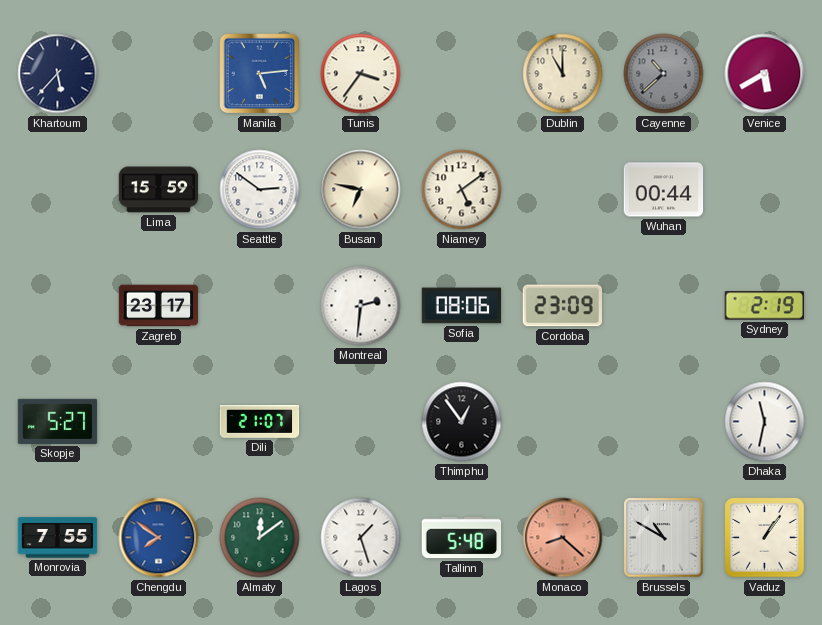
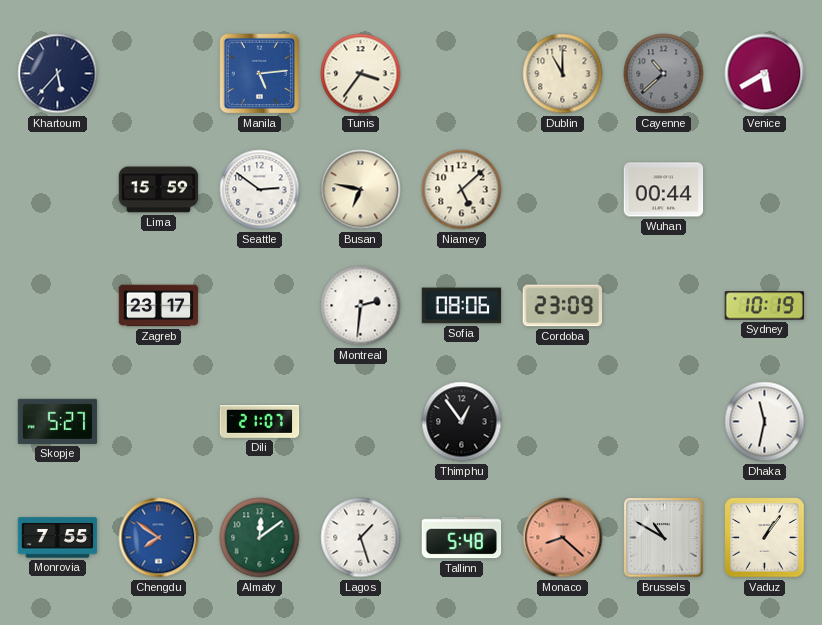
Niamey: 5:09 -> 5:08
Sydney: 2:19 -> 10:19
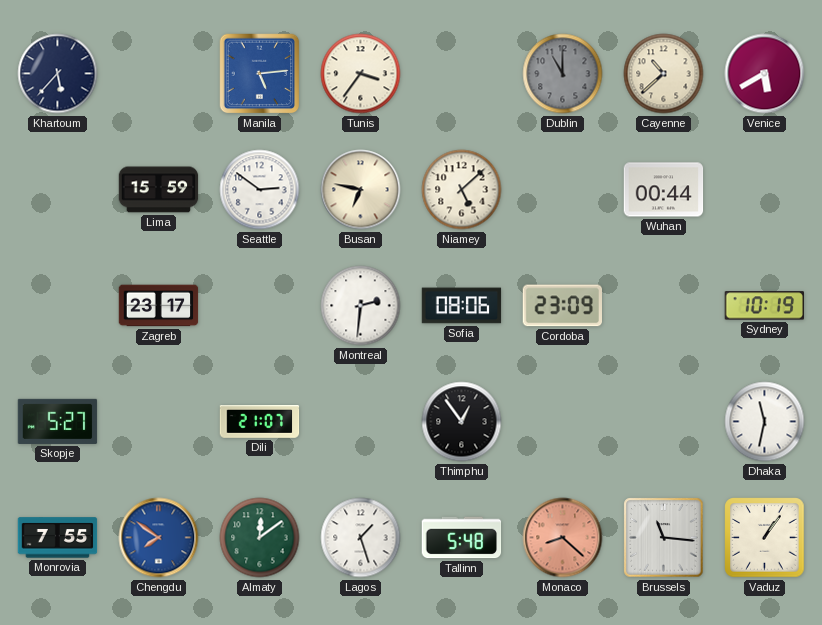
Dublin dial: cream -> grey
Cayenne dial: grey -> cream
Brussels: 10:50 -> 11:16
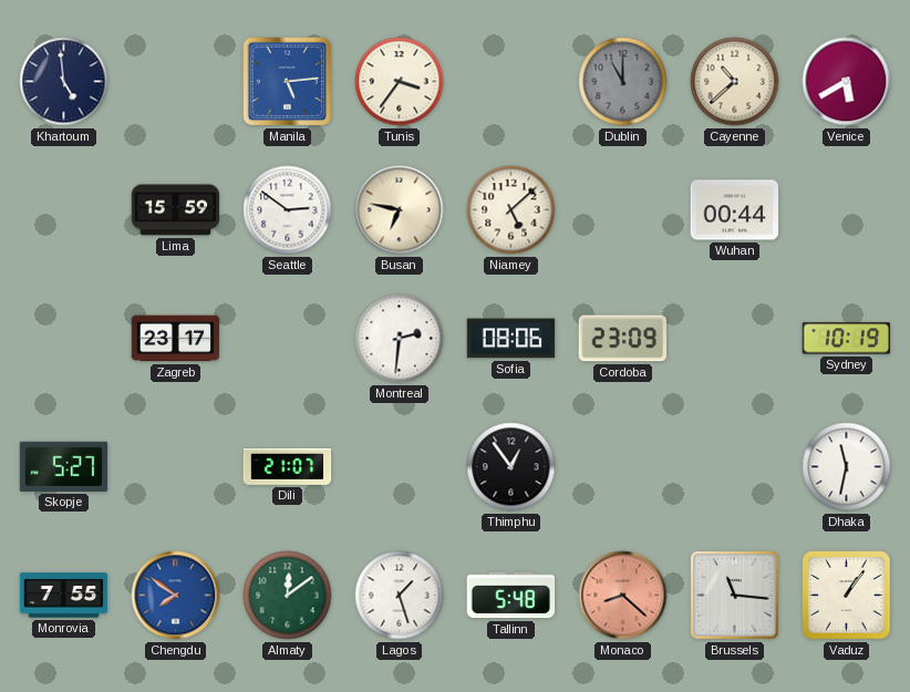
Khartoum: 5:37 -> 4:59
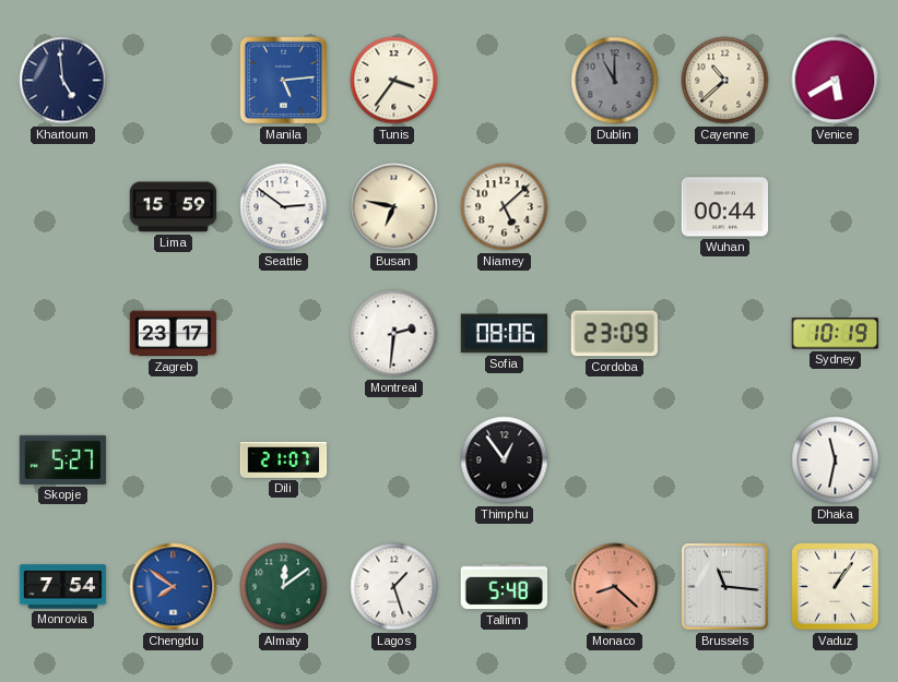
Monrovia: 7:55 -> 7:54
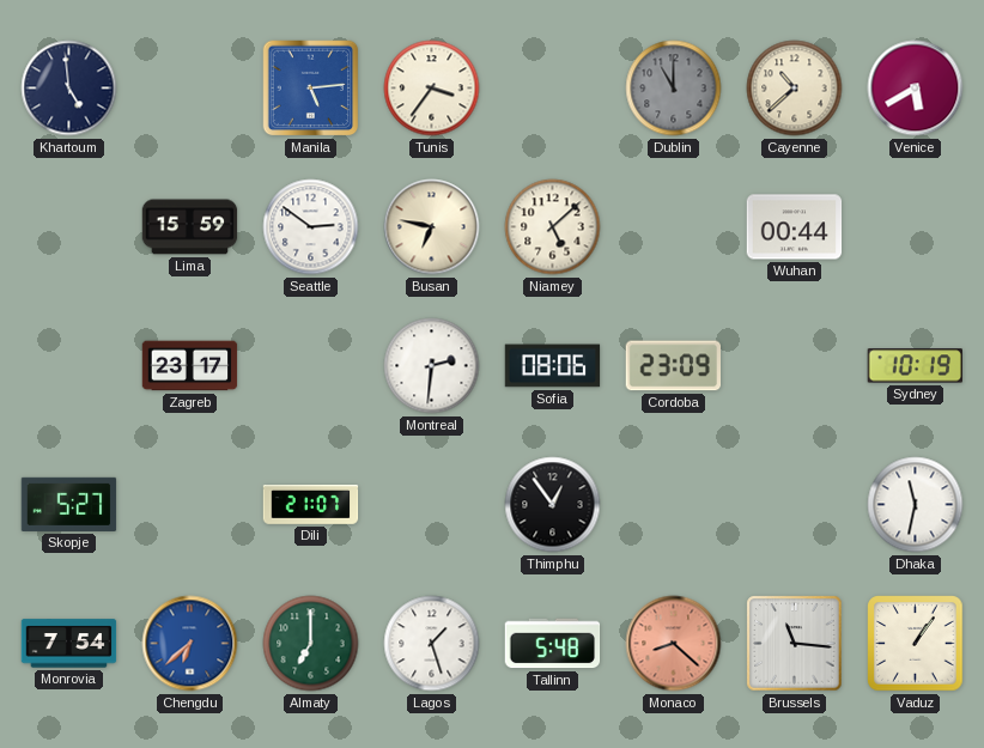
Chengdu: 7:51 -> 6:38
Almaty: 12:09 -> 7:00
